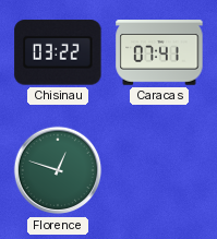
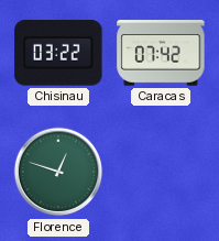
Caracas: 07:41 -> 07:42
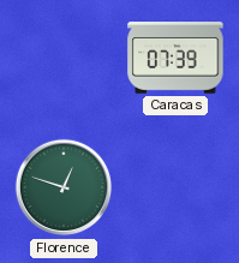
Chisinau: 03:22 -> none
Caracas: 07:42 -> 07:39
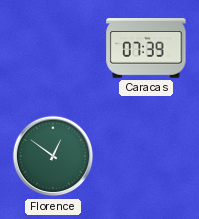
Florence: 12:48 -> 12:51
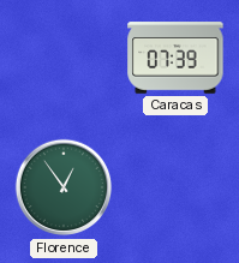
Florence: 12:51 -> 12:54
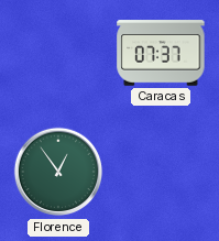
Caracas: 07:39 -> 07:37
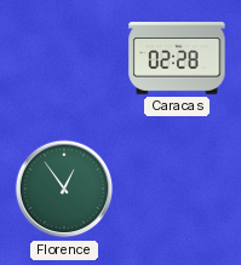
Caracas: 07:37 -> 02:28
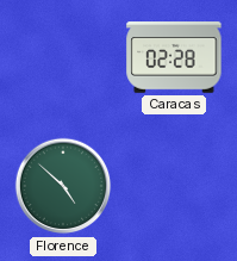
Florence: 12:54 -> 4:52
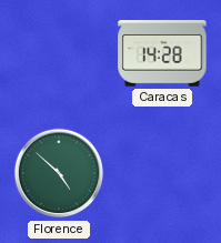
Caracas: 02:28 -> 14:28
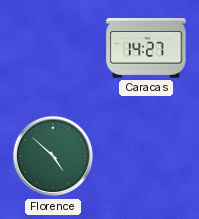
Caracas: 14:28 -> 14:27
